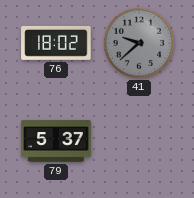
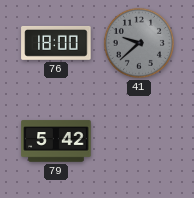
76: 18:02 -> 18:00
79: 5:37 -> 5:42
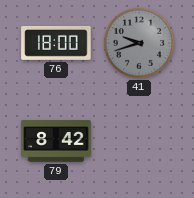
41: 9:38 -> 9:42
79: 5:42 -> 8:42
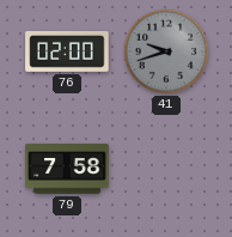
76: 18:00 -> 02:00
79: 8:42 -> 7:58
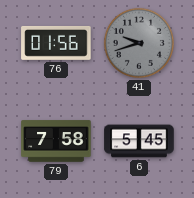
76: 02:00 -> 01:56
6: none -> 5:45
